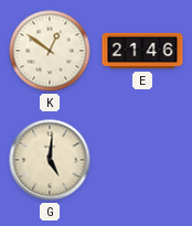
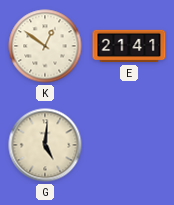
E: 21:46 -> 21:41
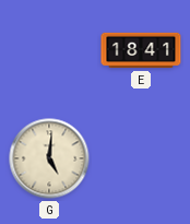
K: 12:51 -> none
E: 21:41 -> 18:41
